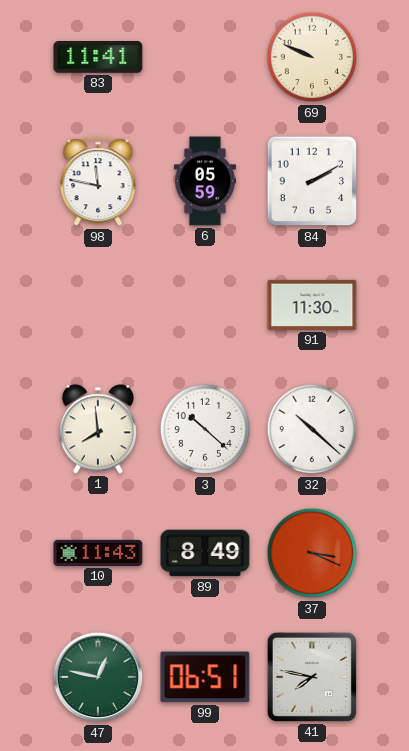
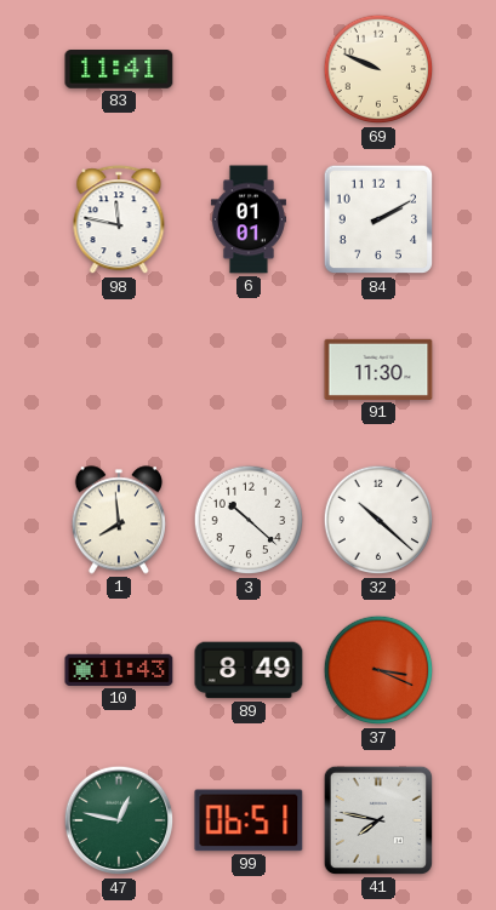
6: 05:59 -> 01:01
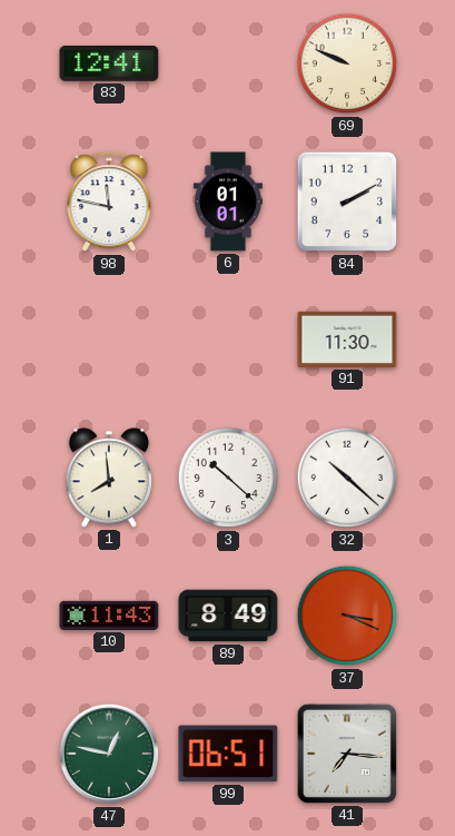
83: 11:41 -> 12:41
41: 7:47 -> 7:16
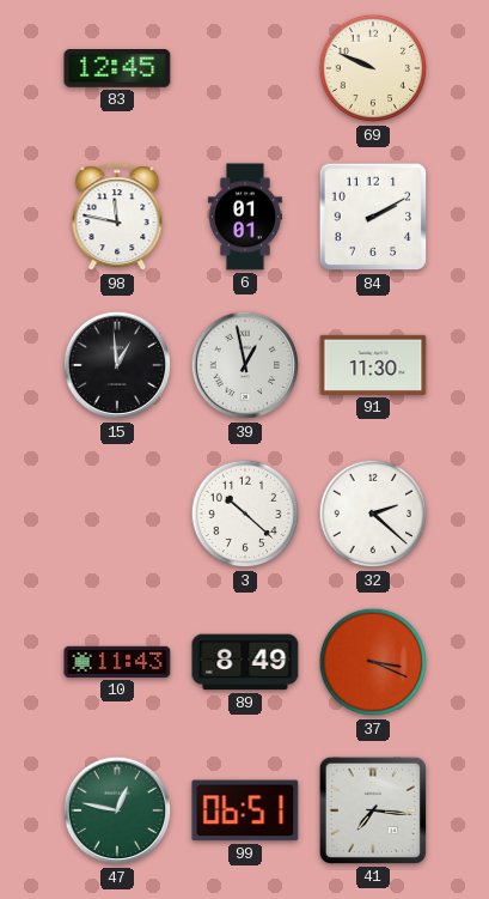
83: 12:41 -> 12:45
15: none -> 12:59
39: none -> 12:58
1: 7:59 -> none
32: 10:22 -> 2:22
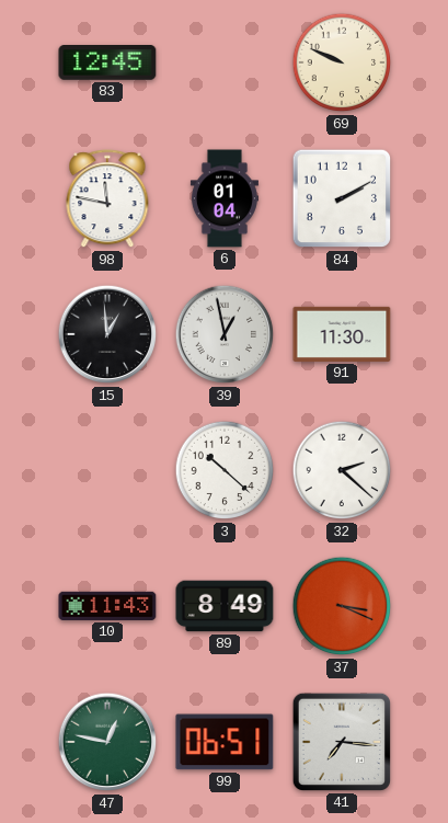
6: 01:01 -> 01:04
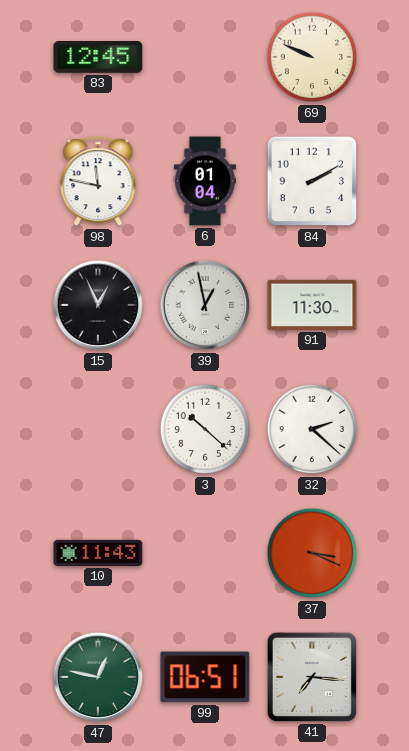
15: 12:59 -> 12:56
89: 8:49 -> none
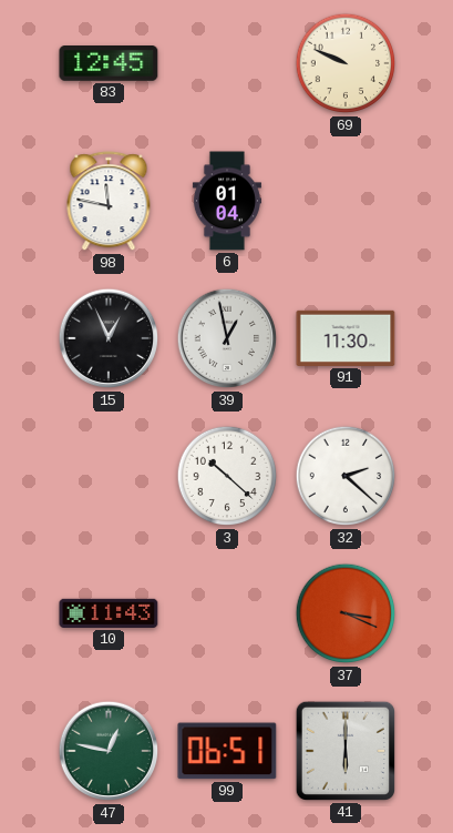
84: 2:10 -> none
41: 7:16 -> 6:00
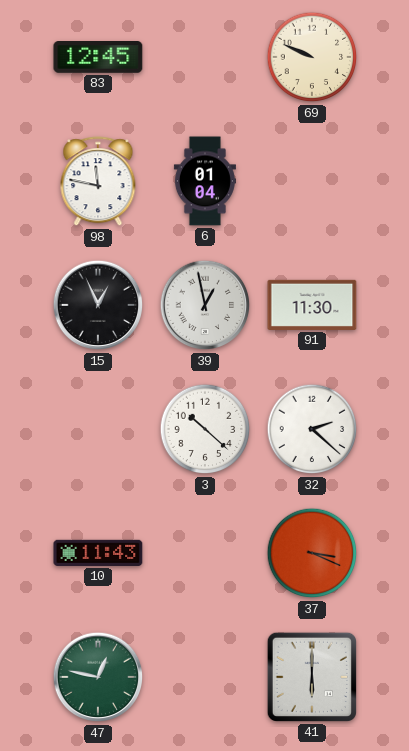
99: 06:51 -> none
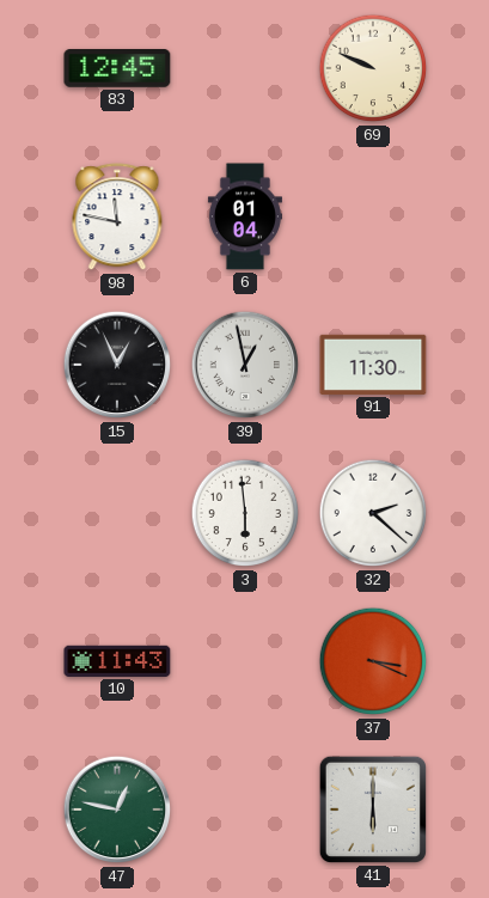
3: 10:22 -> 5:59
